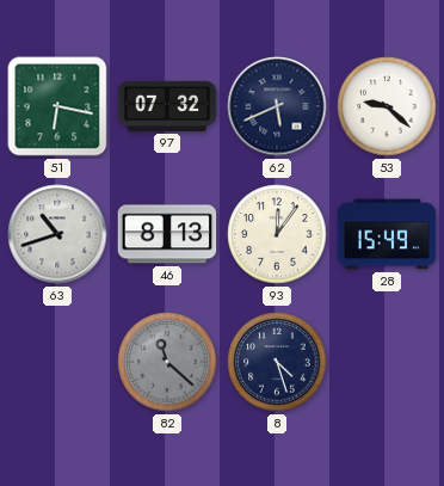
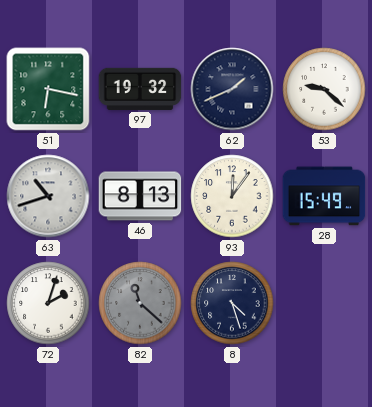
97: 07:32 -> 19:32
62: 5:41 -> 1:41
72: none -> 2:03
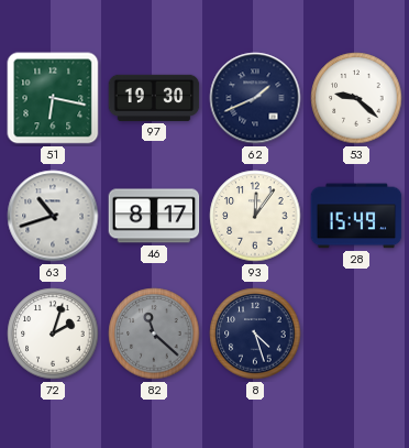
97: 19:32 -> 19:30
46: 8:13 -> 8:17
